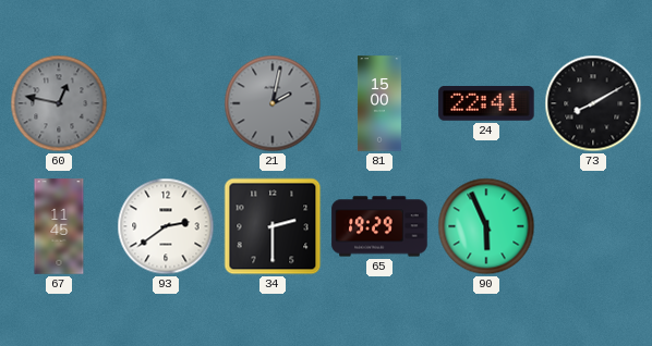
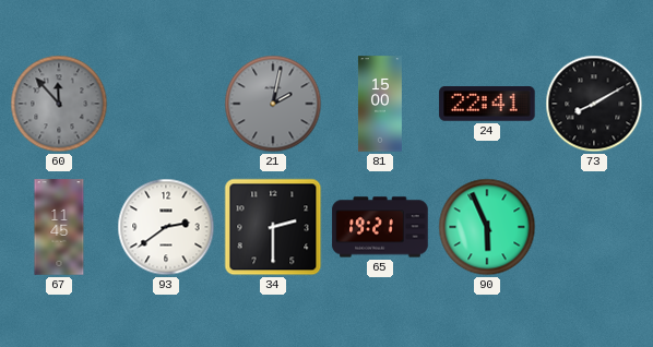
60: 12:47 -> 11:53
65: 19:29 -> 19:21
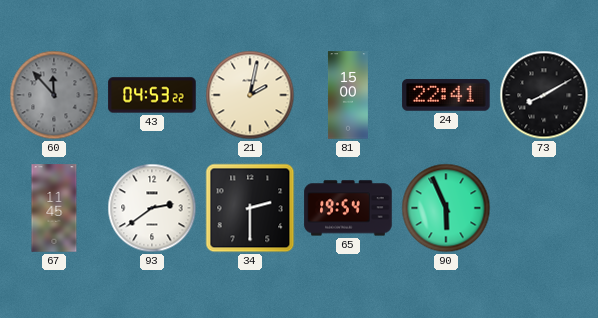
43: none -> 04:53
21 dial: grey -> cream
65: 19:21 -> 19:54
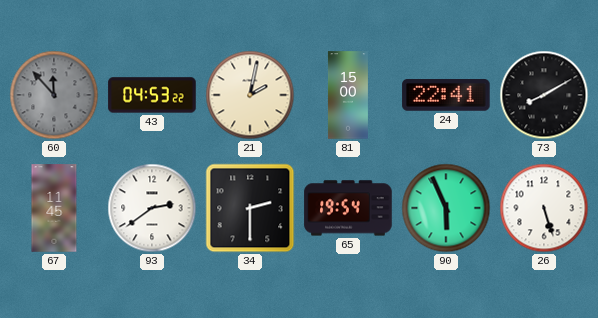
26: none -> 5:27
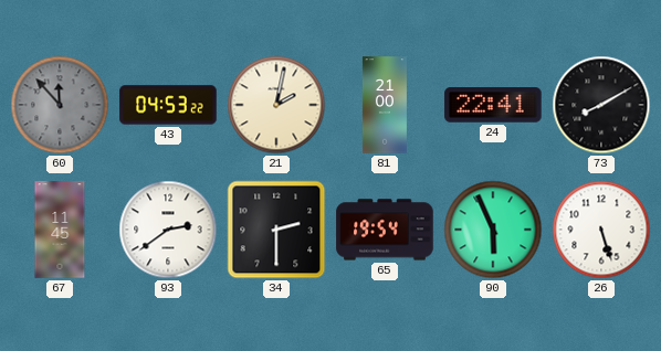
81: 15:00 -> 21:00
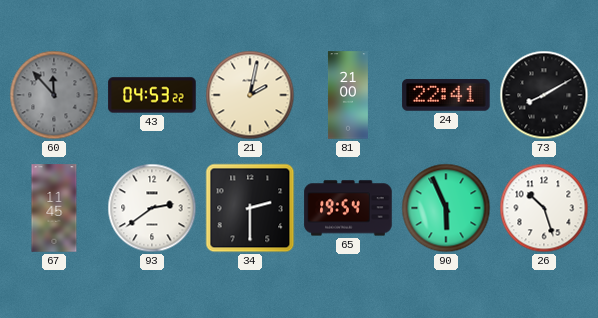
26: 5:27 -> 10:27
